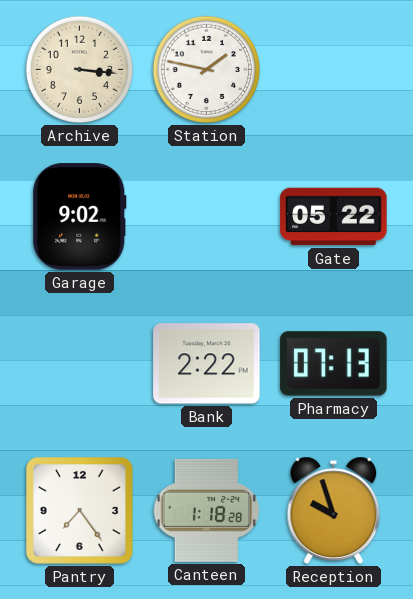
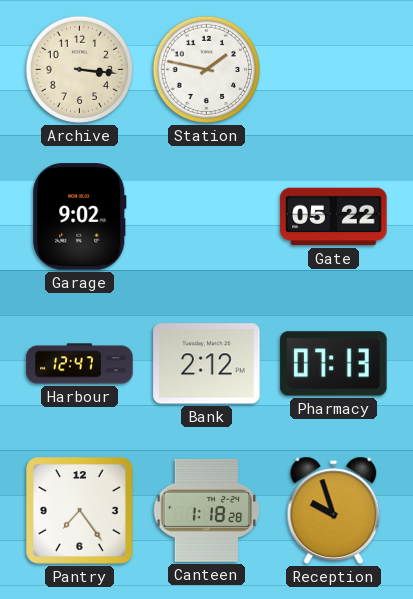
Harbour: none -> 12:47
Bank: 2:22 -> 2:12
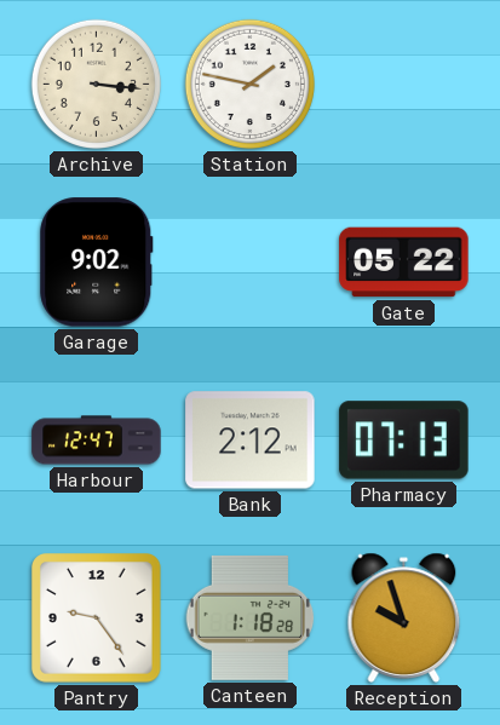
Pantry: 7:24 -> 9:24
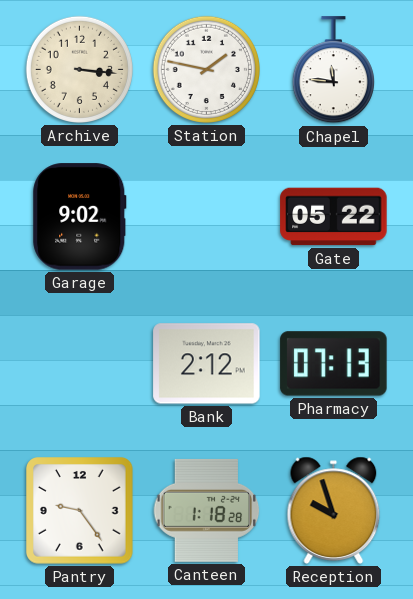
Chapel: none -> 11:46
Harbour: 12:47 -> none
